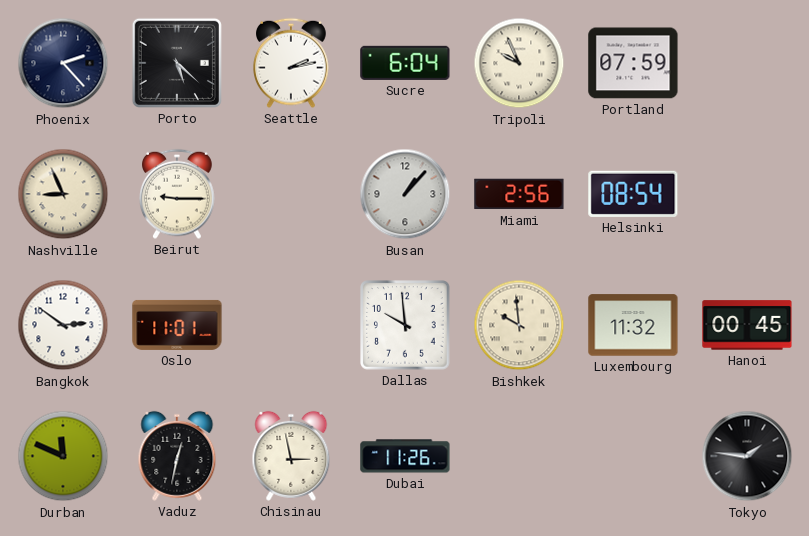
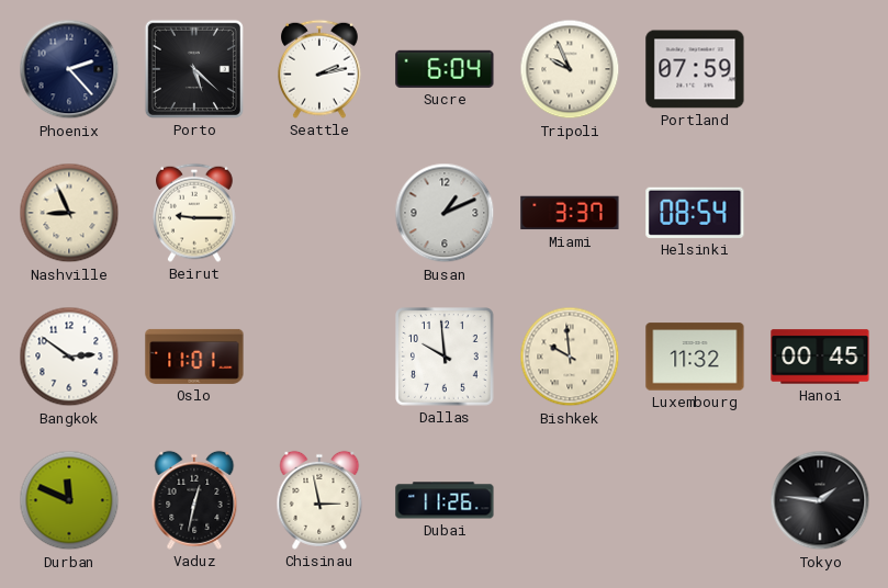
Busan: 1:07 -> 1:11
Miami: 2:56 -> 3:37
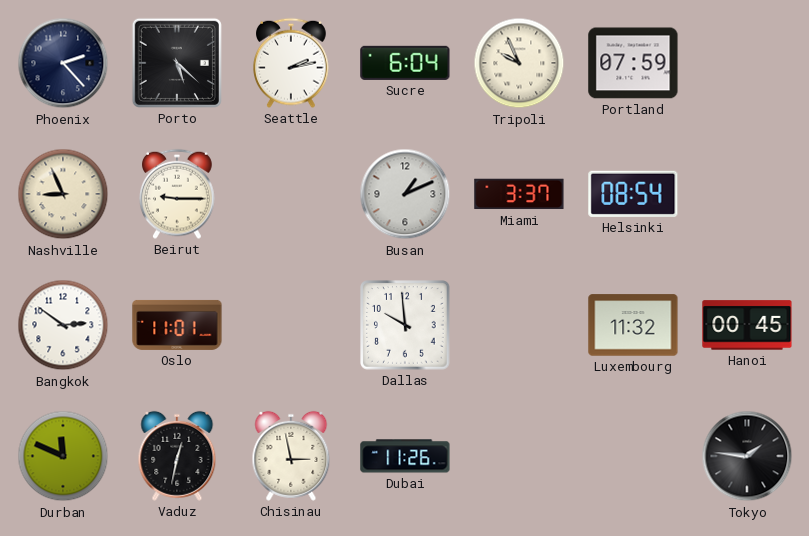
Bishkek: 9:59 -> none
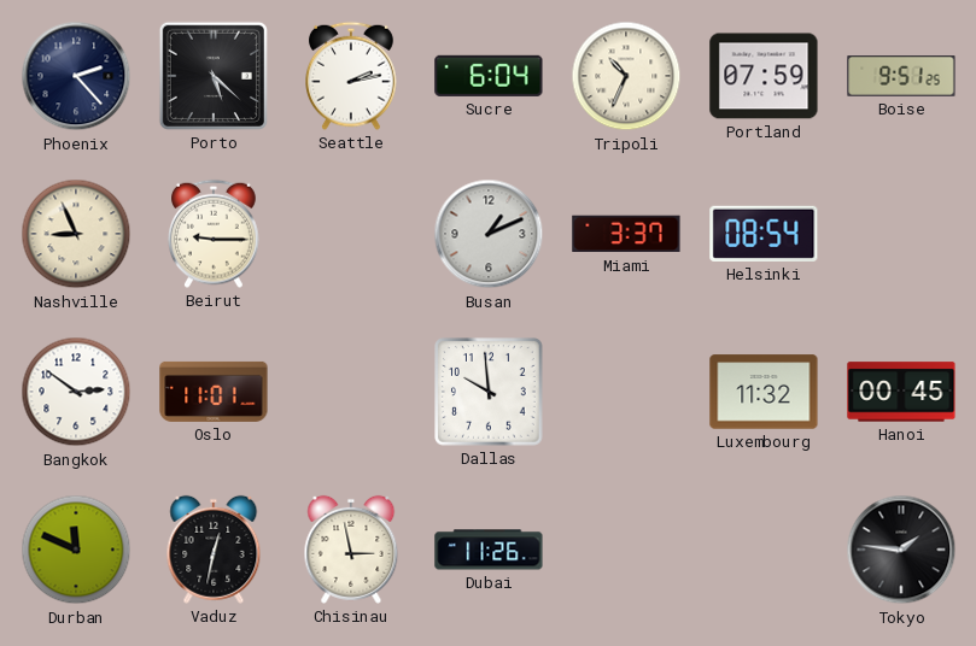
Tripoli: 9:56 -> 10:34
Boise: none -> 9:51
